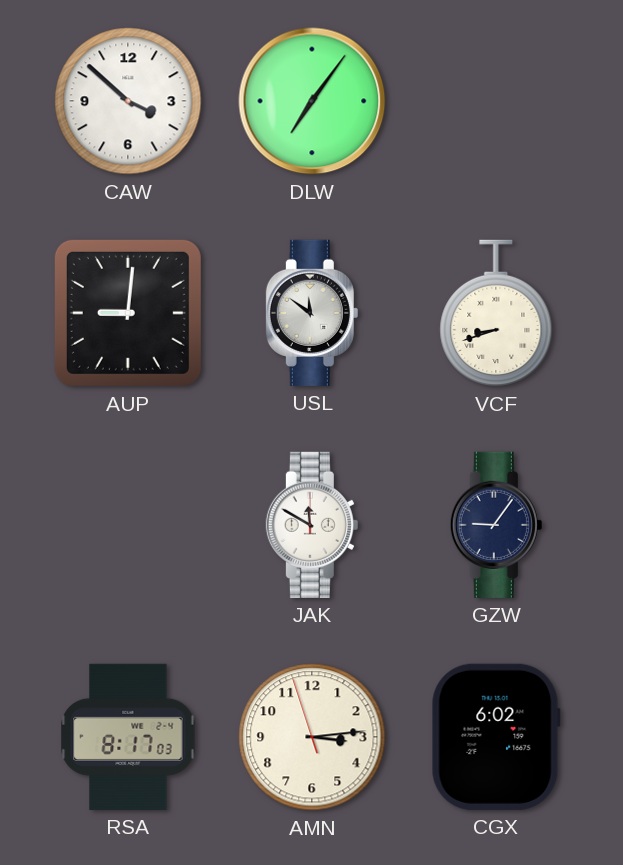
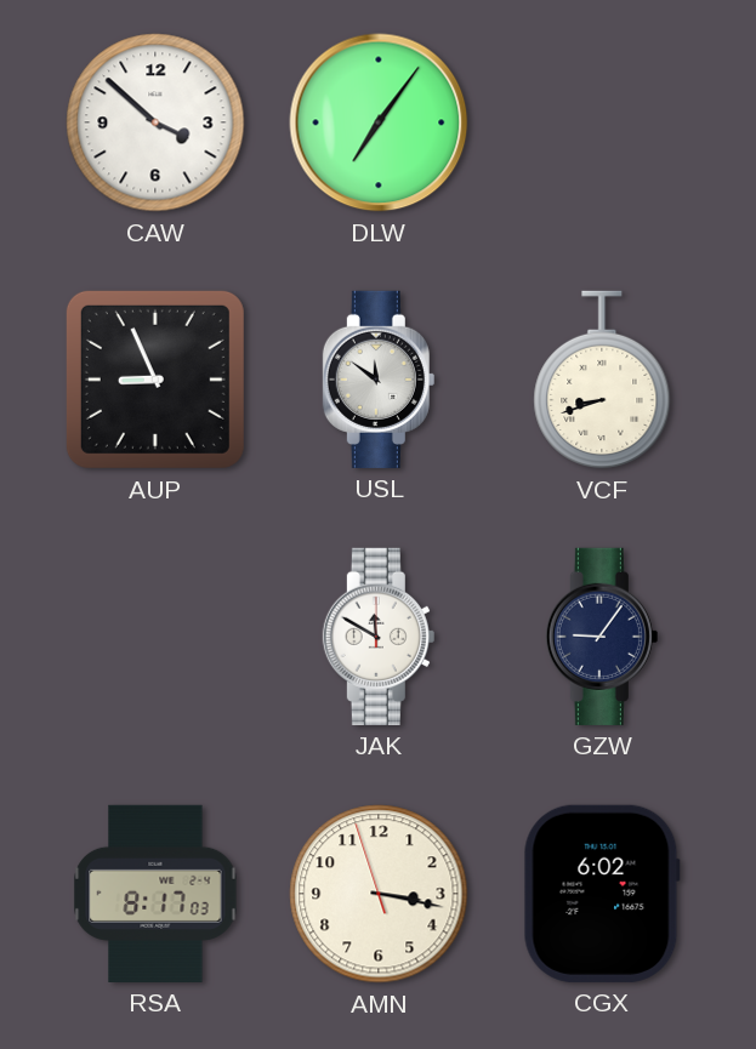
AUP: 9:01 -> 8:56
AMN: 3:13 -> 3:16
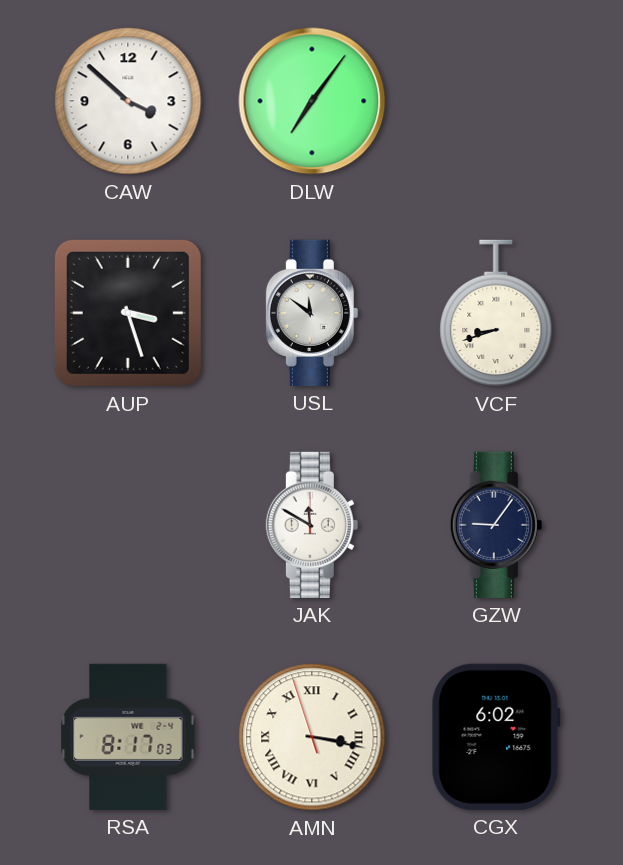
AUP: 8:56 -> 3:27
AMN numerals: Arabic -> Roman
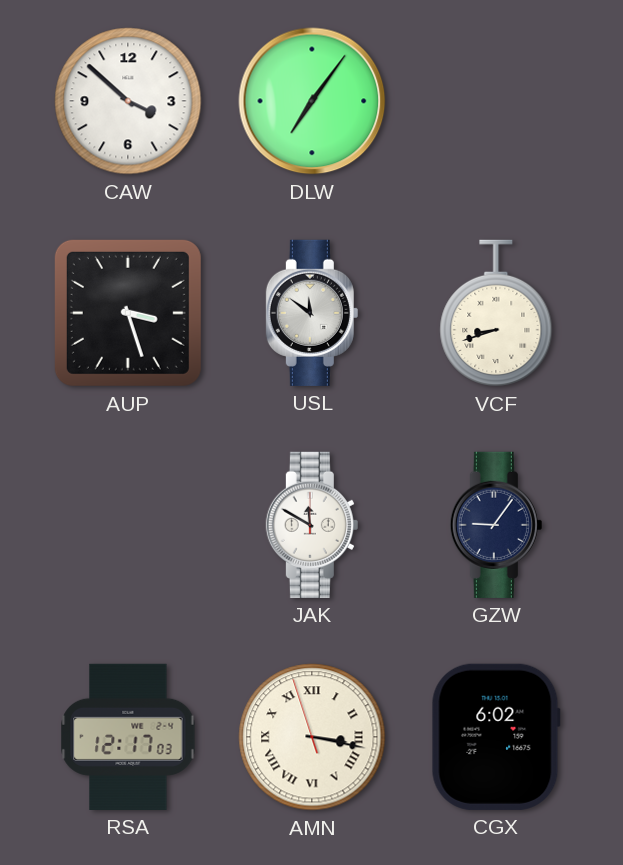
RSA: 8:17 -> 12:17
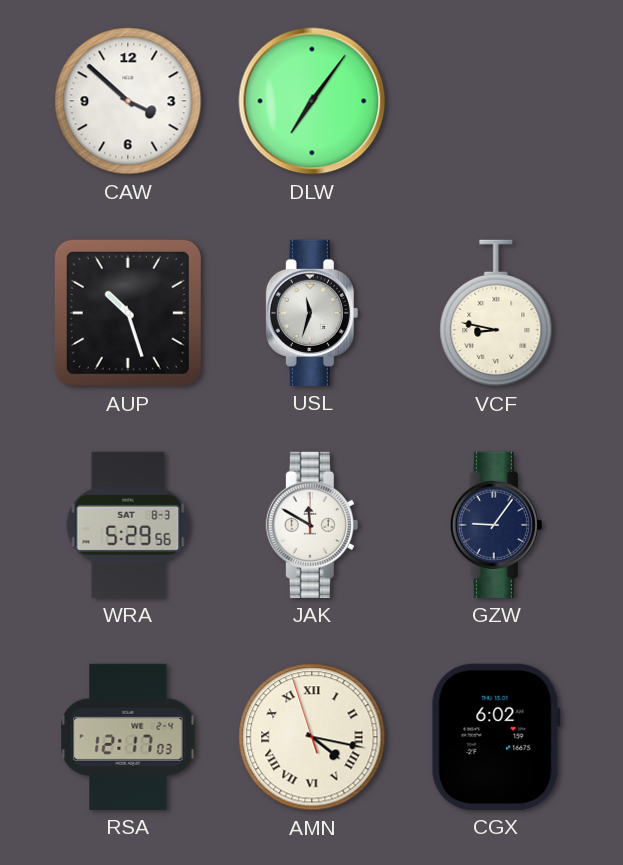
AUP: 3:27 -> 10:27
USL: 11:51 -> 11:33
VCF: 8:42 -> 8:47
WRA: none -> 5:29
AMN: 3:16 -> 4:16
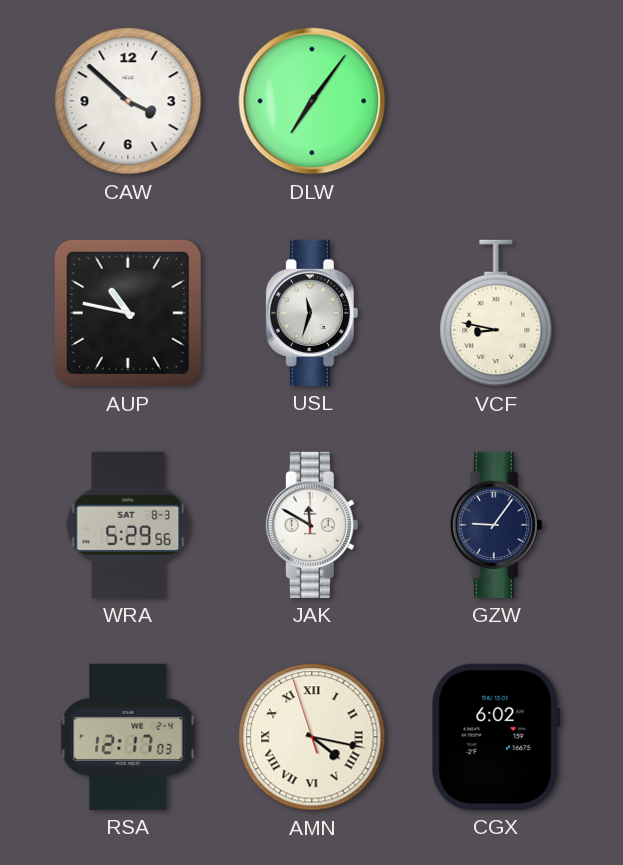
AUP: 10:27 -> 10:47
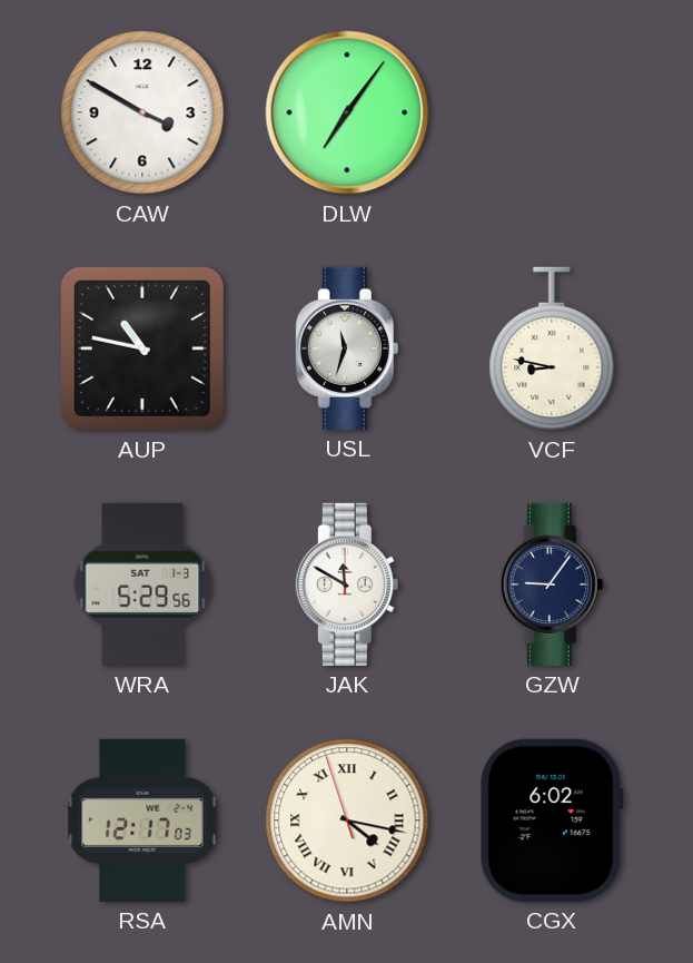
CAW: 3:52 -> 3:50
WRA date: SAT 8-3 -> SAT 1-3
